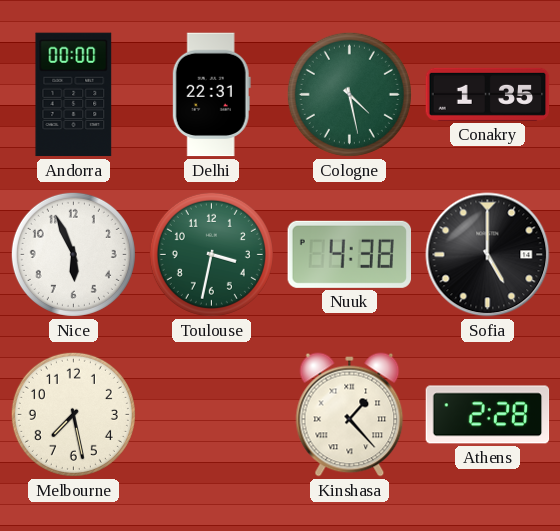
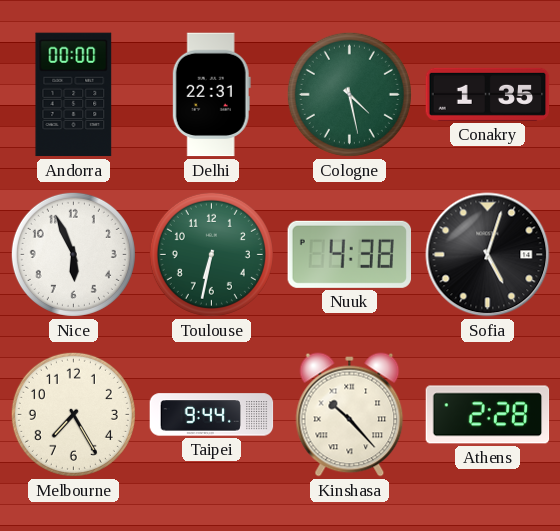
Toulouse: 3:32 -> 6:32
Sofia: 5:00 -> 5:03
Melbourne: 7:28 -> 7:25
Taipei: none -> 9:44
Kinshasa: 1:23 -> 10:23
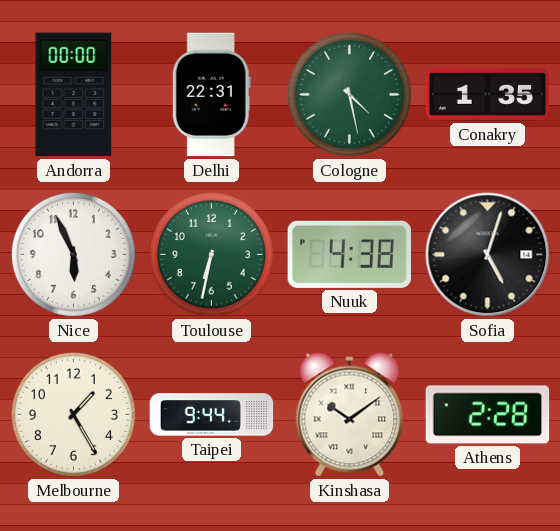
Melbourne: 7:25 -> 1:25
Kinshasa: 10:23 -> 10:09
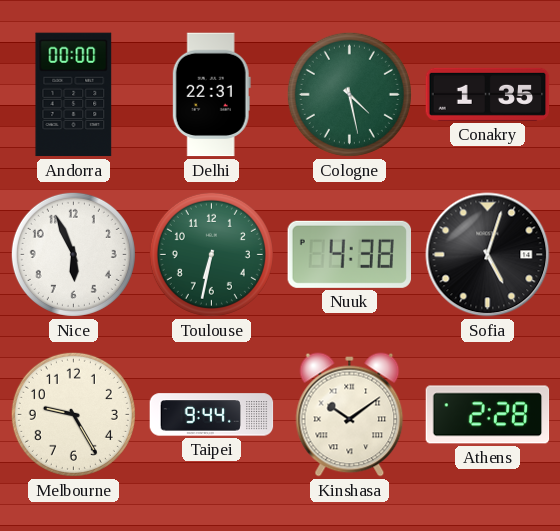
Melbourne: 1:25 -> 9:25
